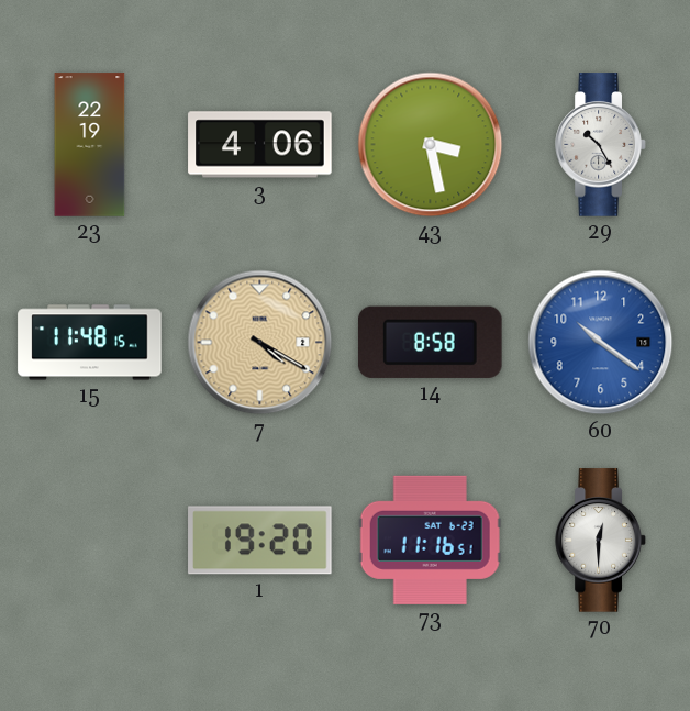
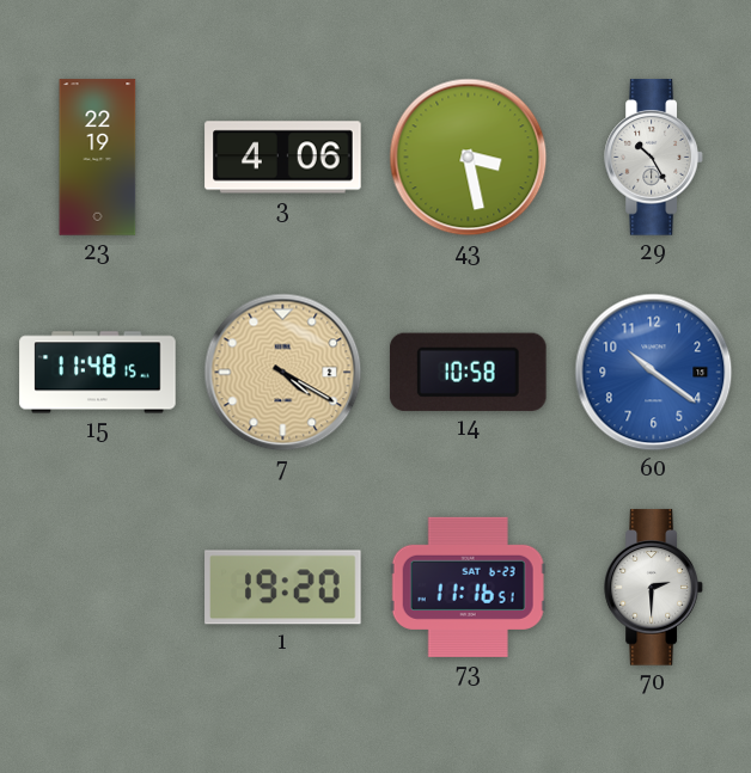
14: 8:58 -> 10:58
70: 12:30 -> 2:30
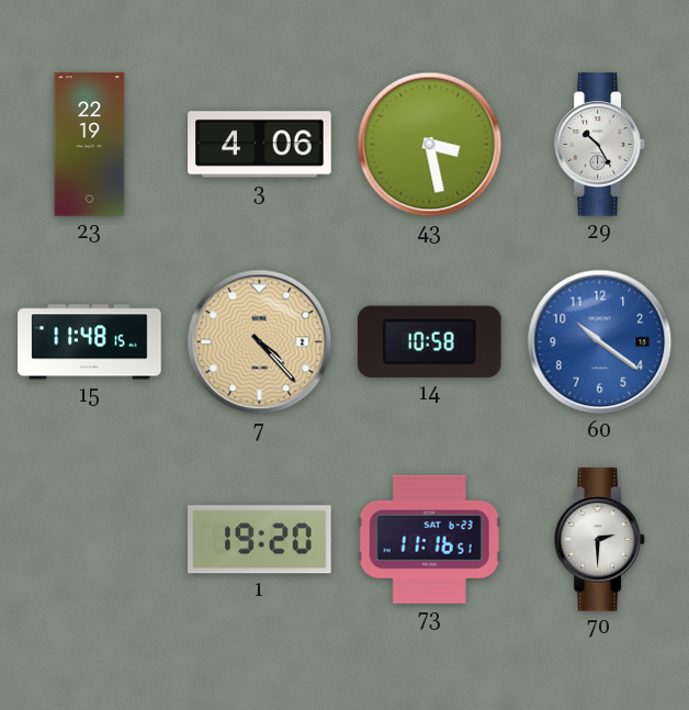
7: 4:20 -> 4:23
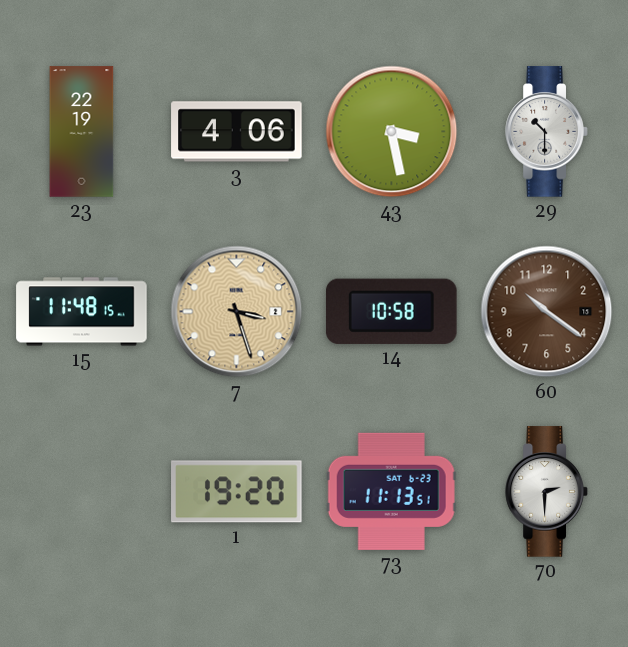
29: 10:25 -> 10:30
7: 4:23 -> 3:27
60 dial: blue -> brown
73: 11:16 -> 11:13
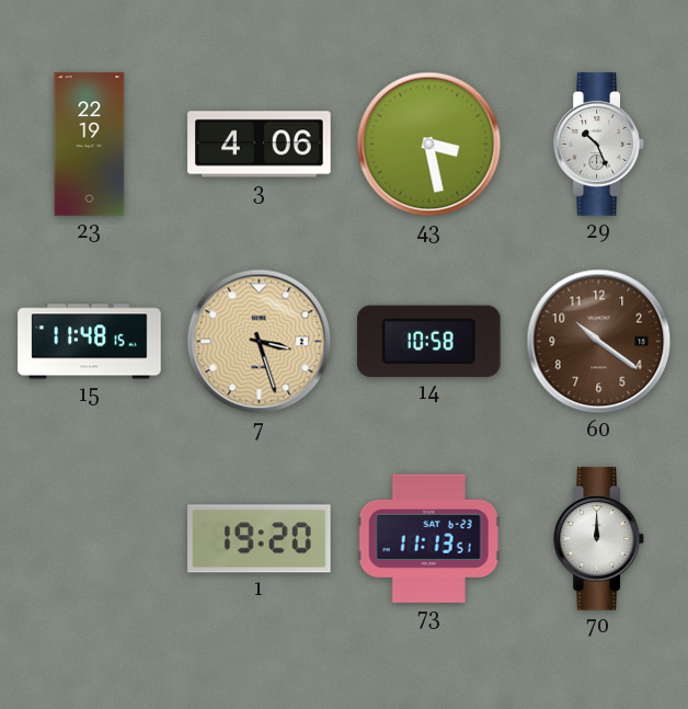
29: 10:30 -> 10:26
70: 2:30 -> 12:00
